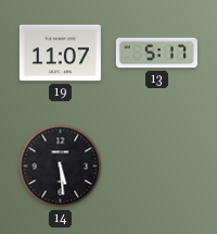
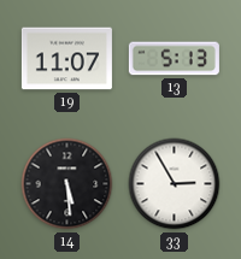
13: 5:17 -> 5:13
33: none -> 2:55
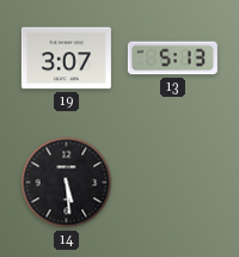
19: 11:07 -> 3:07
33: 2:55 -> none
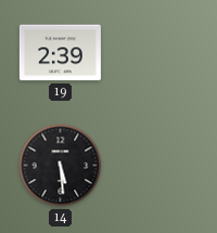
19: 3:07 -> 2:39
13: 5:13 -> none
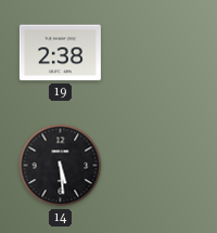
19: 2:39 -> 2:38
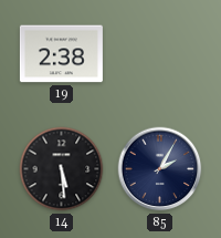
85: none -> 2:05
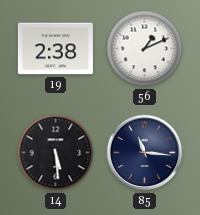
56: none -> 1:11
85: 2:05 -> 11:16
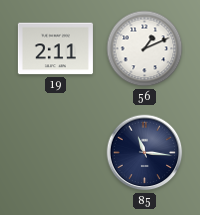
19: 2:38 -> 2:11
14: 5:29 -> none
